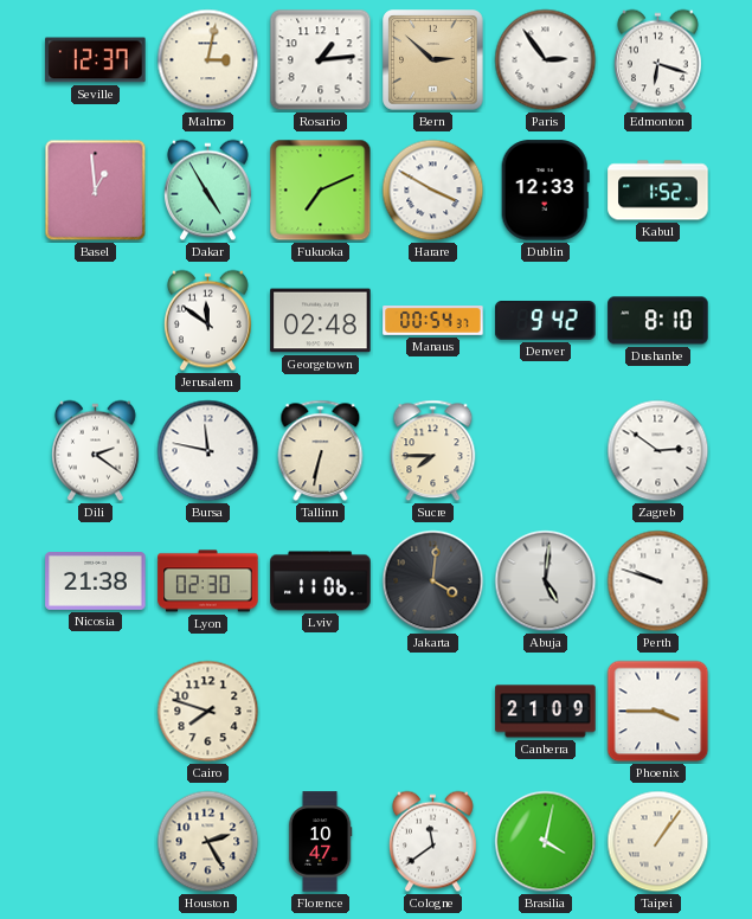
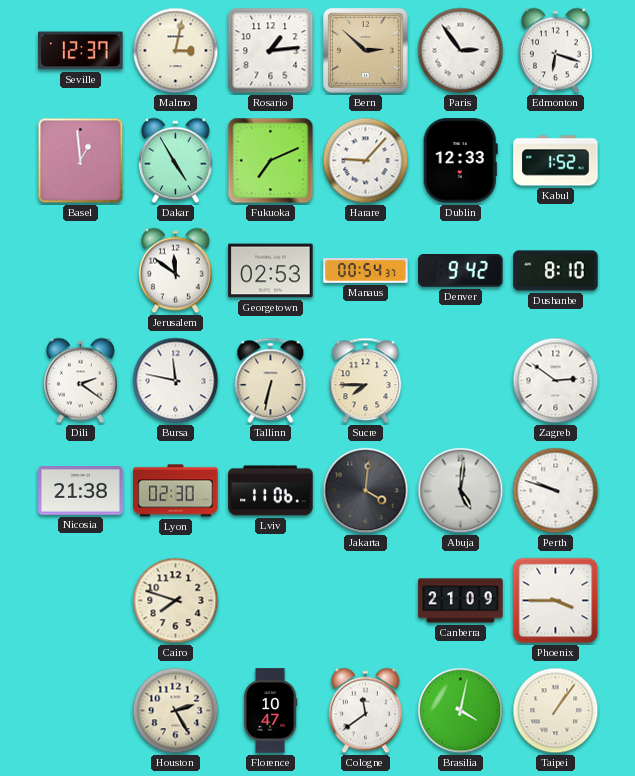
Harare: 3:50 -> 9:07
Georgetown: 02:48 -> 02:53
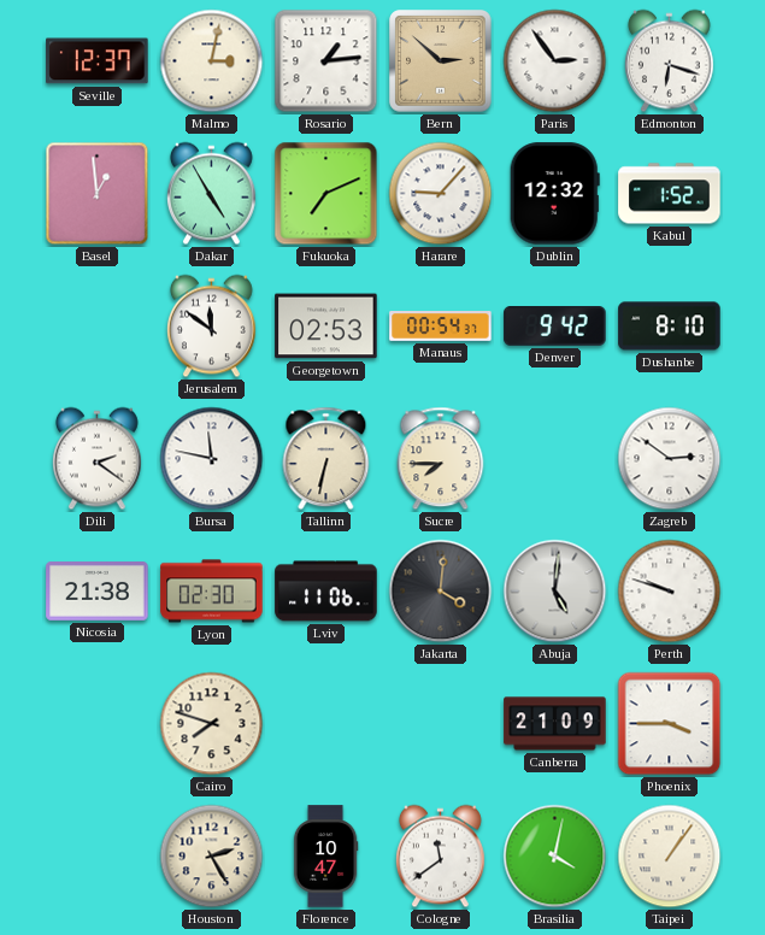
Dublin: 12:33 -> 12:32
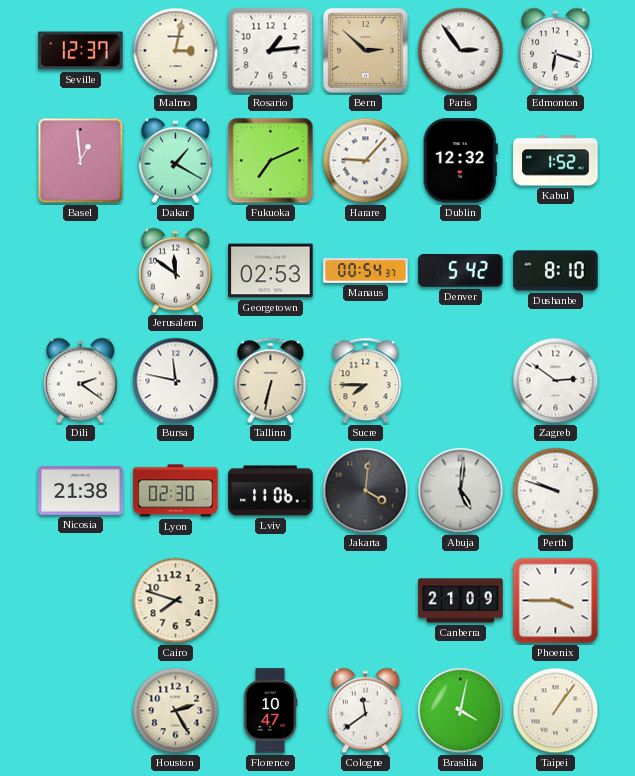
Dakar: 4:55 -> 1:20
Denver: 9:42 -> 5:42
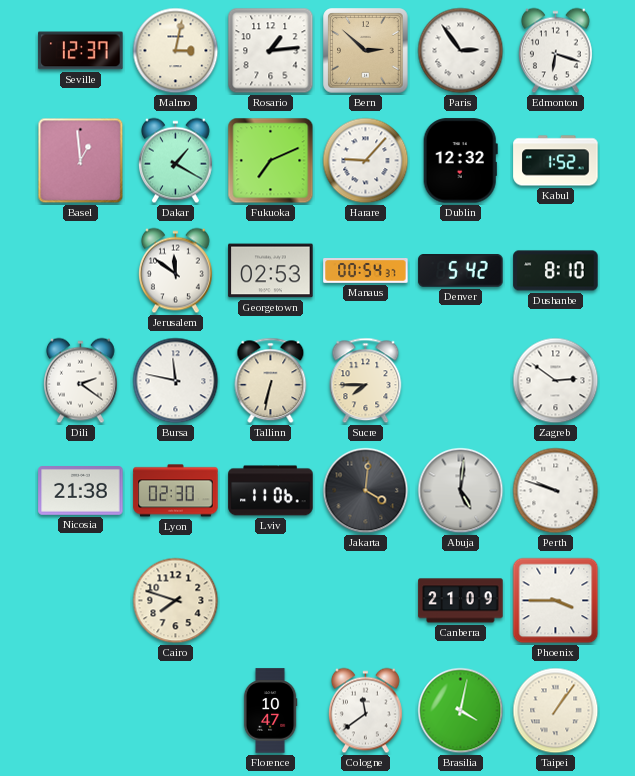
Houston: 2:25 -> none
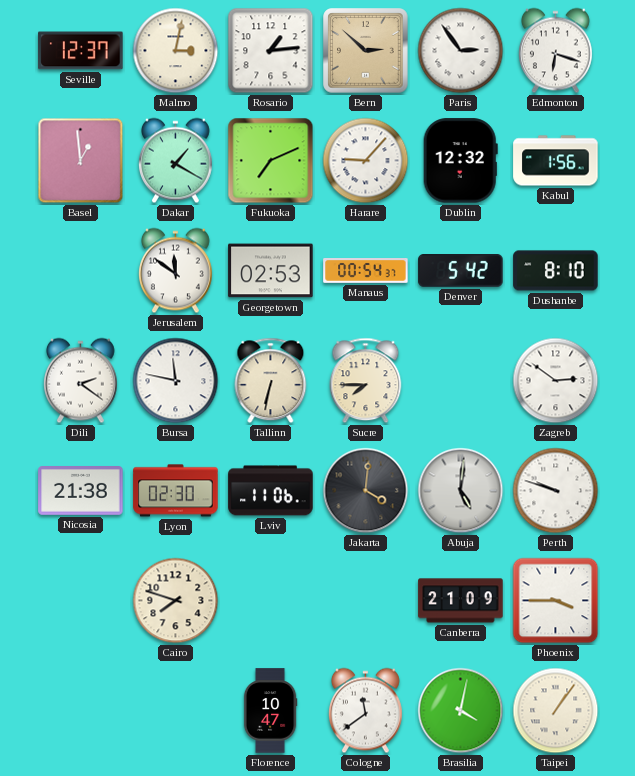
Kabul: 1:52 -> 1:56
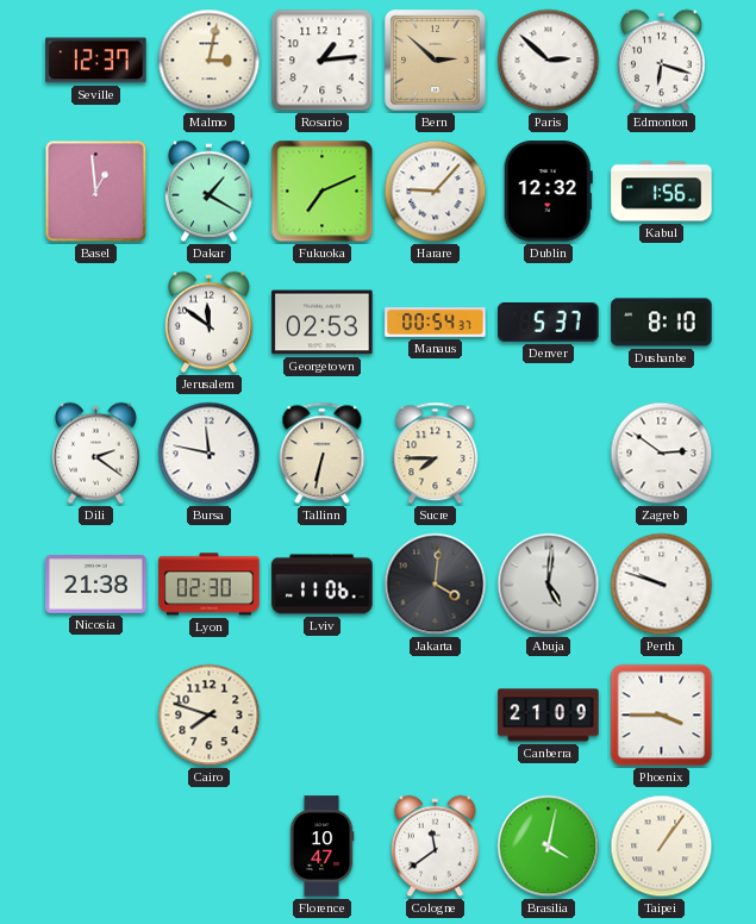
Paris: 2:54 -> 2:52
Denver: 5:42 -> 5:37
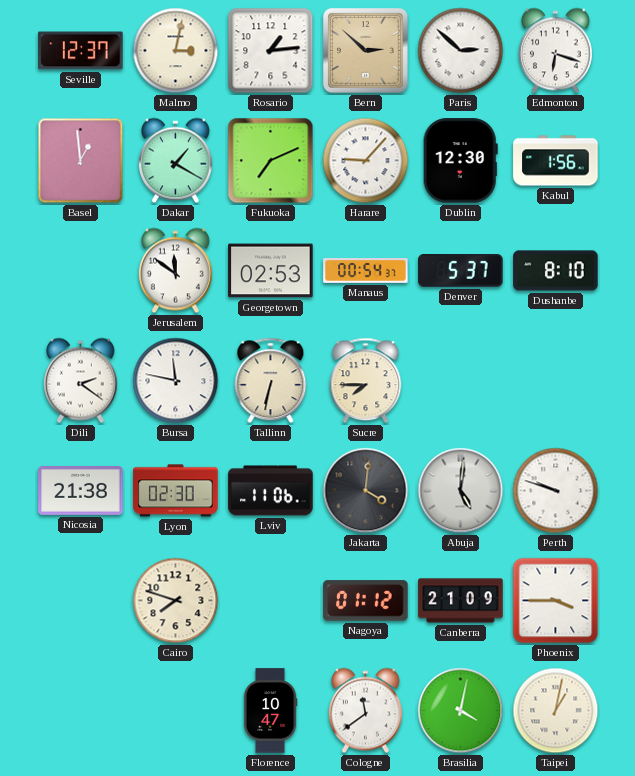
Dublin: 12:32 -> 12:30
Zagreb: 2:51 -> none
Nagoya: none -> 01:12
Taipei: 1:06 -> 1:02
